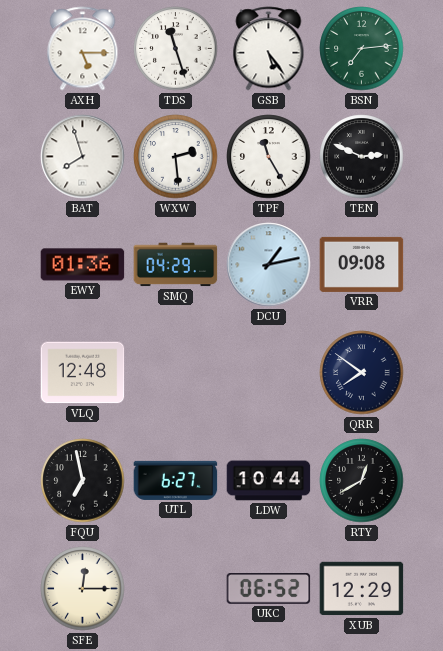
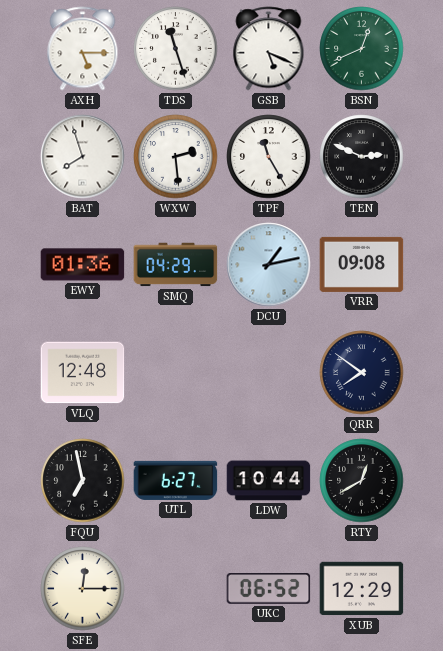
GSB: 5:24 -> 5:19
BSN: 7:14 -> 12:41
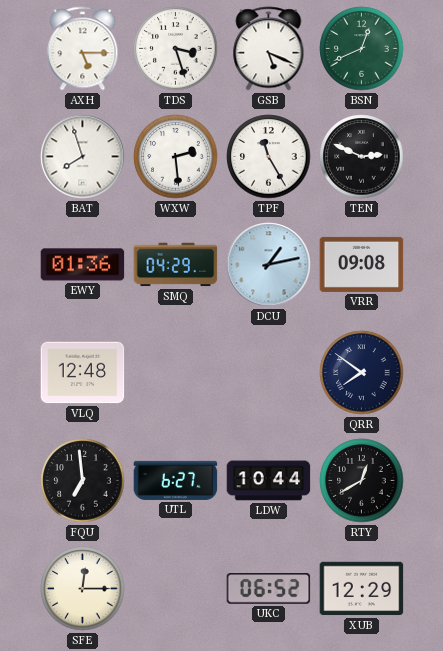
TDS: 11:27 -> 3:27
FQU: 6:58 -> 6:59
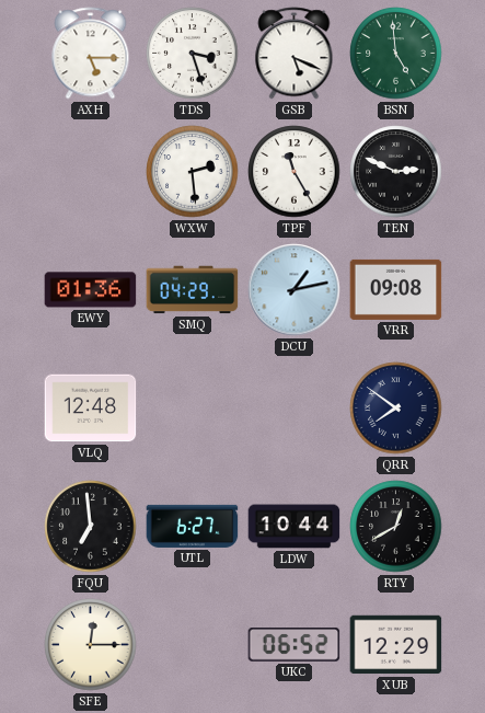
BSN: 12:41 -> 4:59
BAT: 7:57 -> none
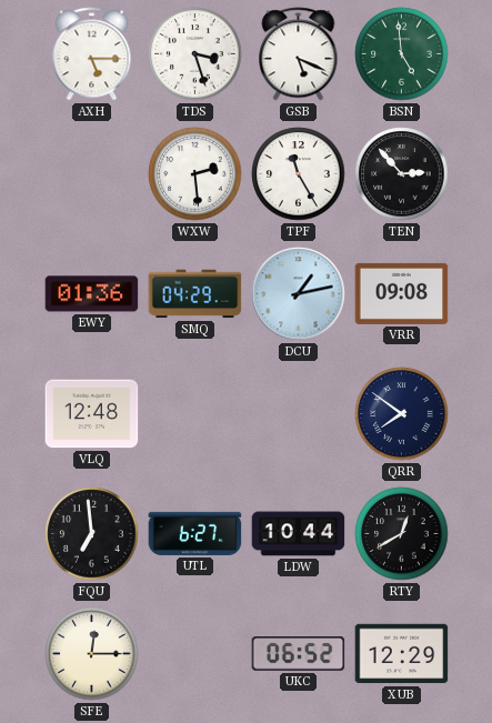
TEN: 2:49 -> 2:53
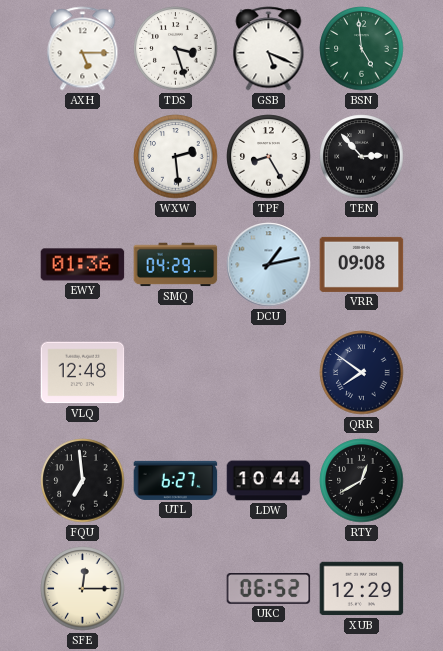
TPF: 11:25 -> 8:25
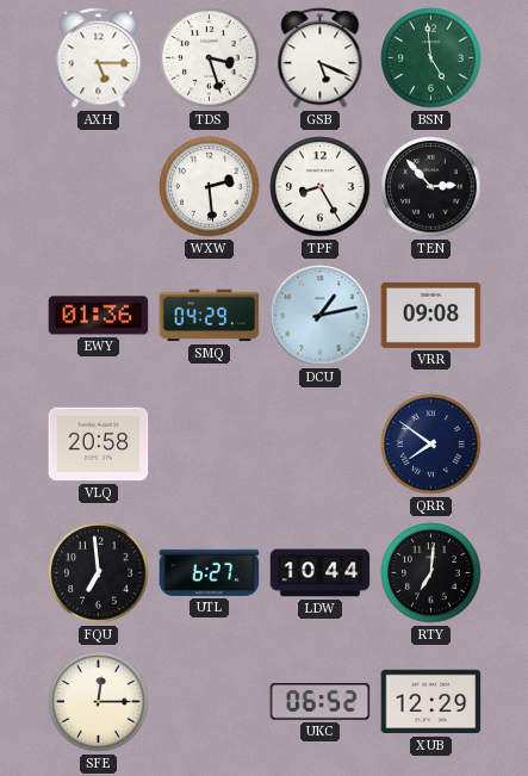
VLQ: 12:48 -> 20:58
RTY: 12:40 -> 7:01
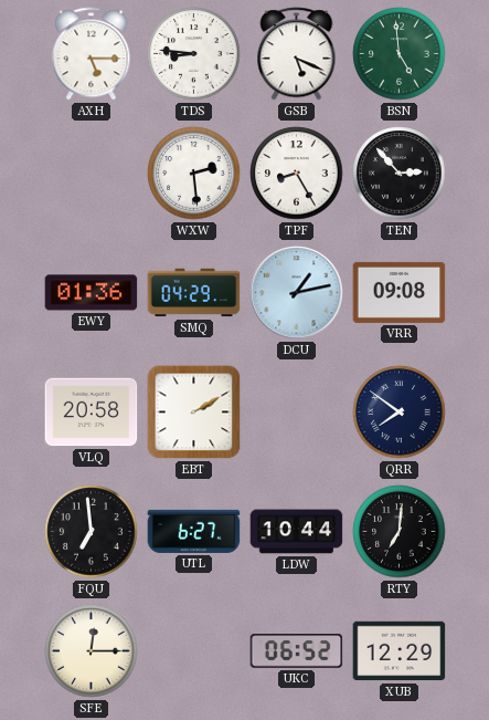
TDS: 3:27 -> 8:46
EBT: none -> 2:10
